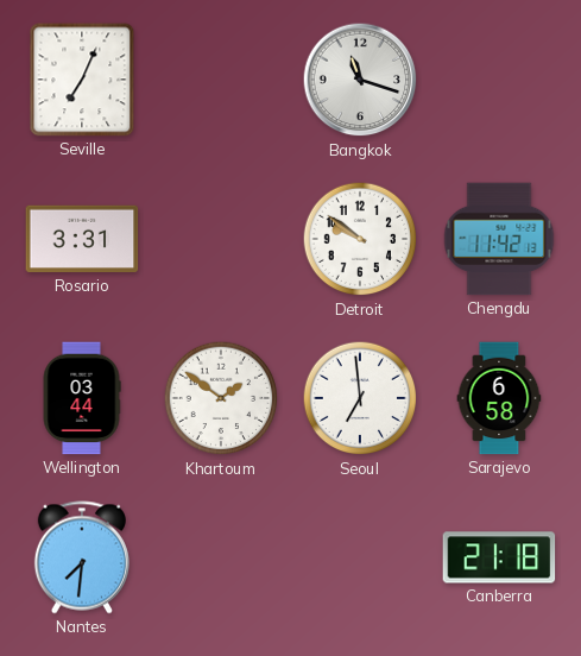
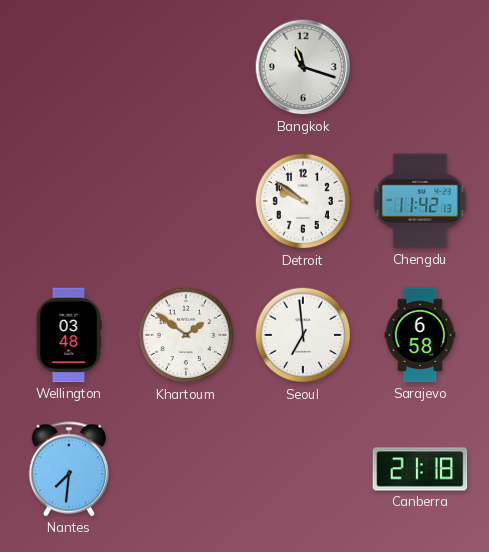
Seville: 7:04 -> none
Rosario: 3:31 -> none
Wellington: 03:44 -> 03:48
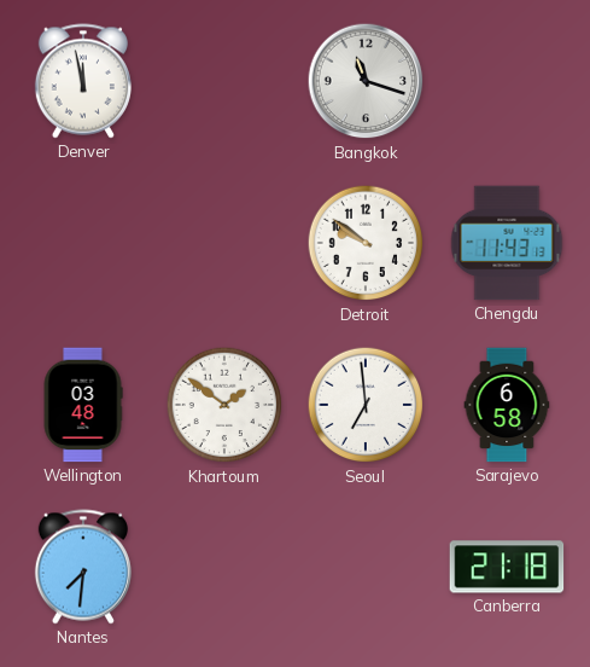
Denver: none -> 11:58
Chengdu: 11:42 -> 11:43
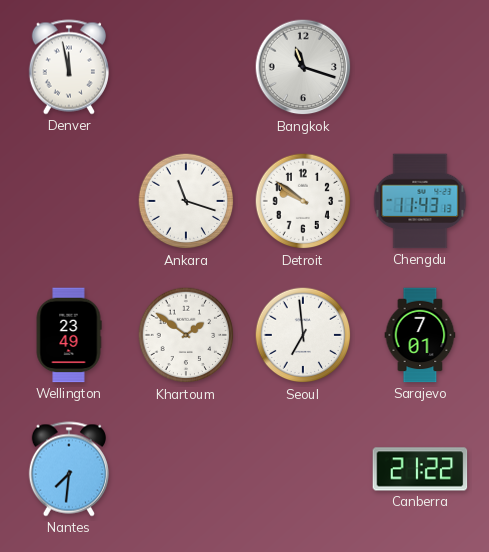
Ankara: none -> 11:18
Wellington: 03:48 -> 23:49
Sarajevo: 6:58 -> 7:01
Canberra: 21:18 -> 21:22
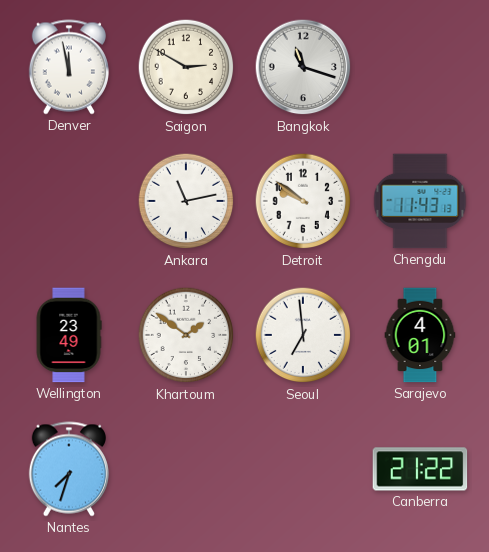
Saigon: none -> 2:50
Ankara: 11:18 -> 11:13
Sarajevo: 7:01 -> 4:01
Nantes: 7:31 -> 7:33
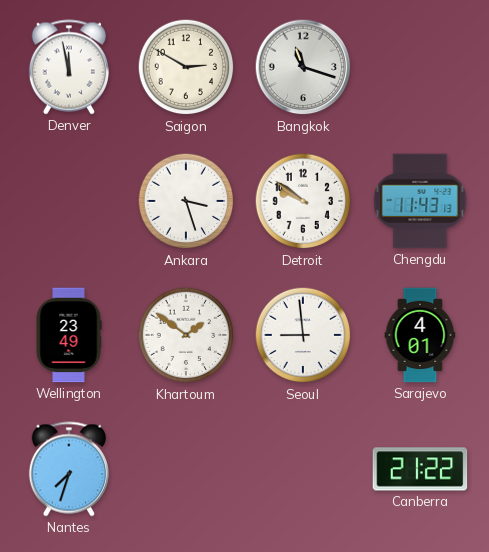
Ankara: 11:13 -> 3:27
Seoul: 6:59 -> 8:59
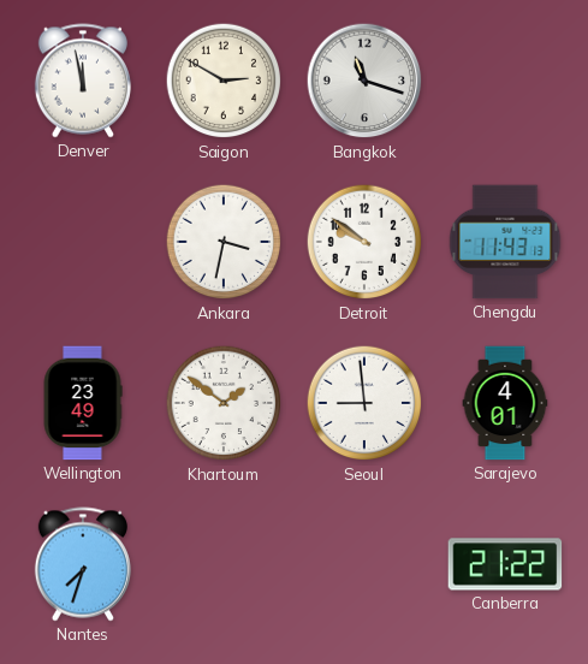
Ankara: 3:27 -> 3:32
